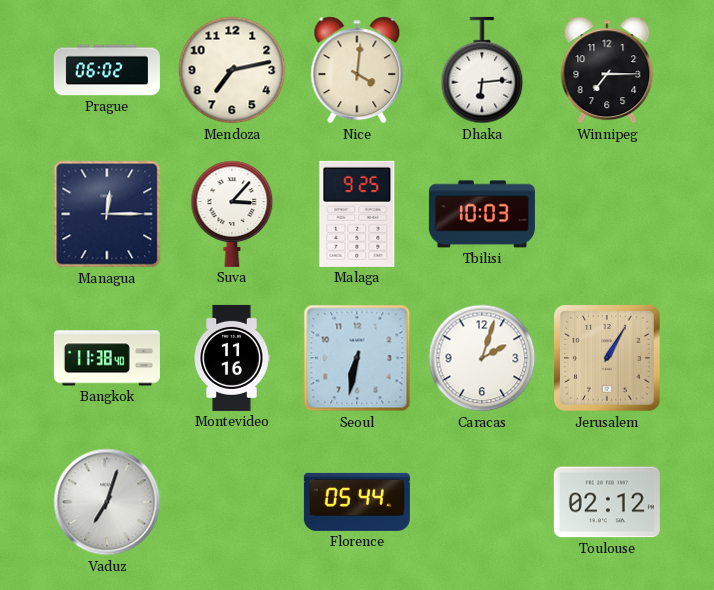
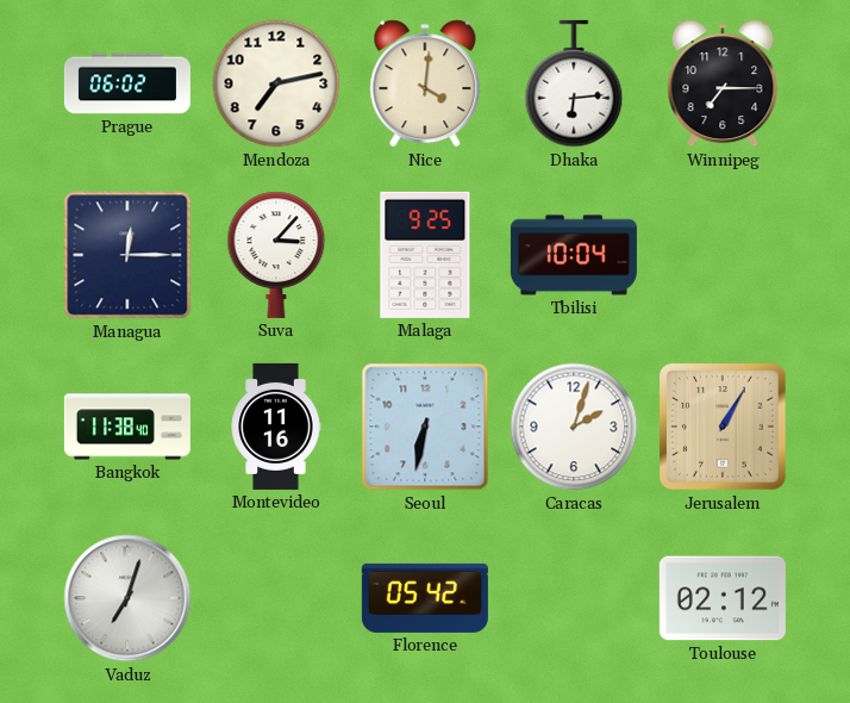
Tbilisi: 10:03 -> 10:04
Florence: 05:44 -> 05:42
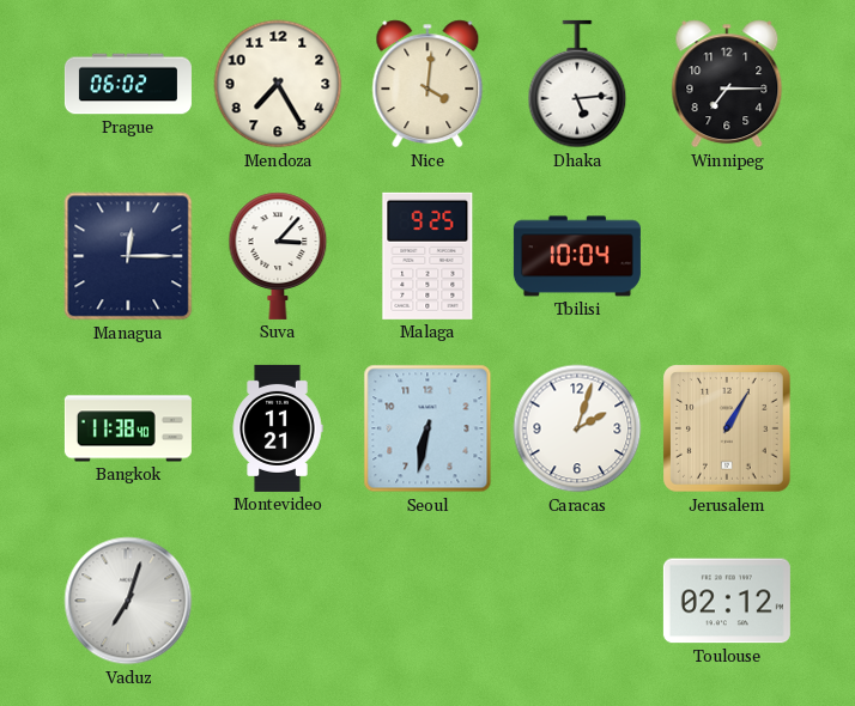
Mendoza: 7:13 -> 7:25
Dhaka: 6:14 -> 5:14
Montevideo: 11:16 -> 11:21
Florence: 05:42 -> none
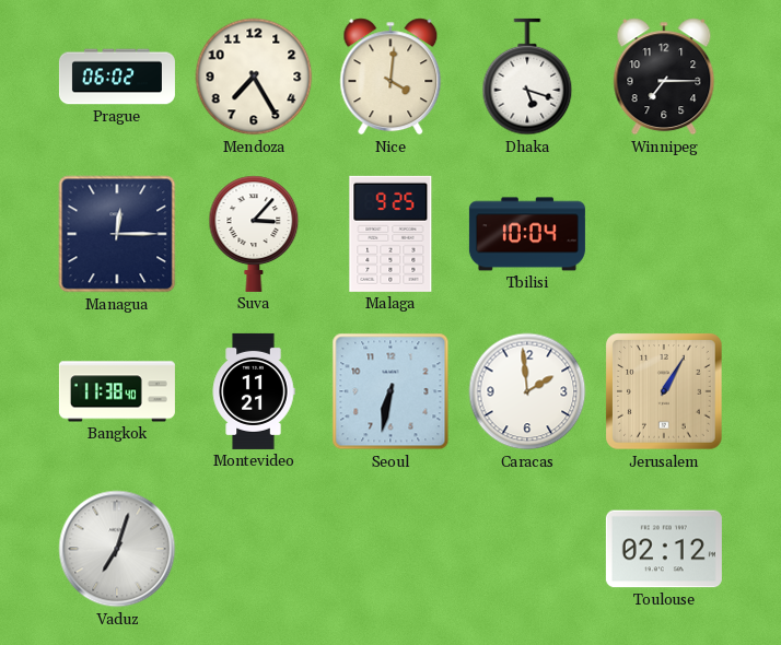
Dhaka: 5:14 -> 5:18
Caracas: 2:03 -> 1:59
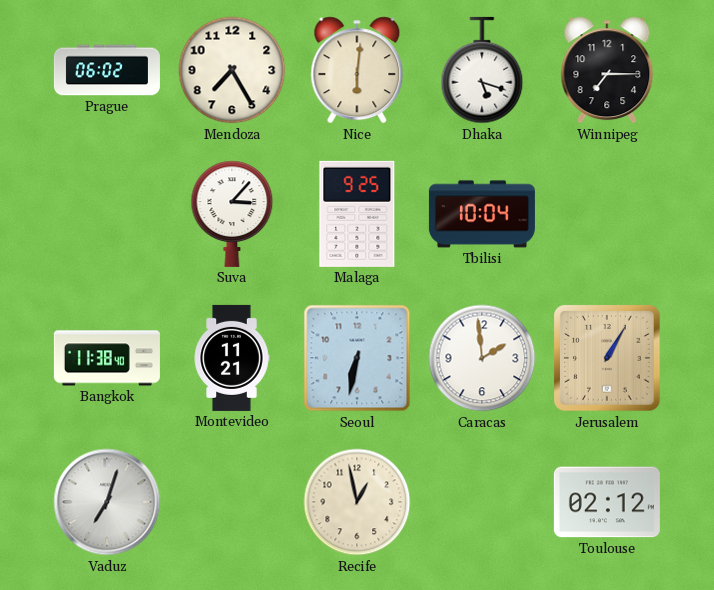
Nice: 4:01 -> 6:01
Managua: 12:15 -> none
Recife: none -> 12:58
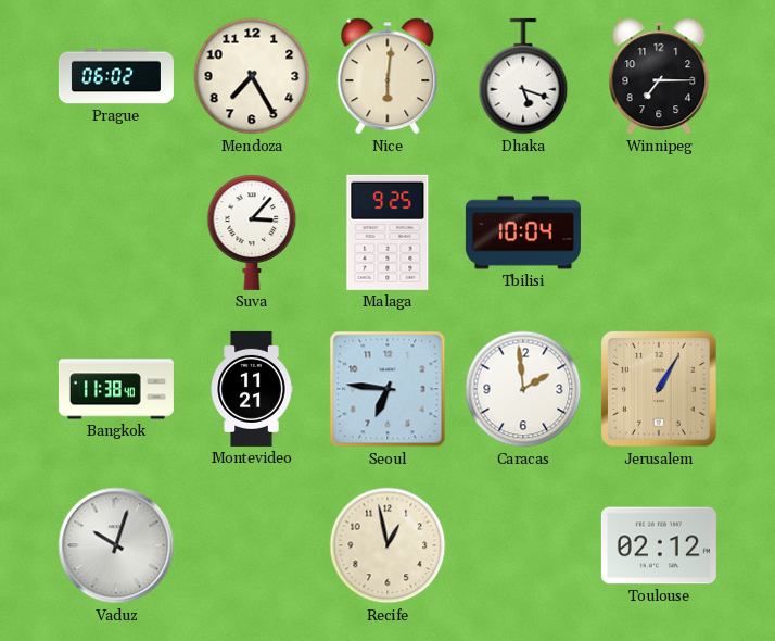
Seoul: 6:32 -> 6:46
Vaduz: 7:03 -> 10:03
